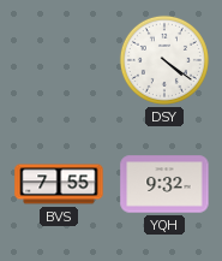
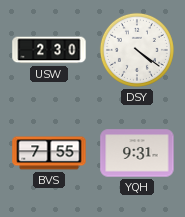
USW: none -> 2:30
YQH: 9:32 -> 9:31
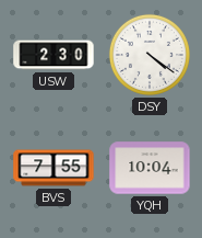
YQH: 9:31 -> 10:04
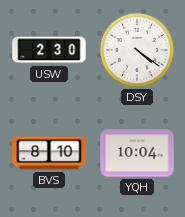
BVS: 7:55 -> 8:10
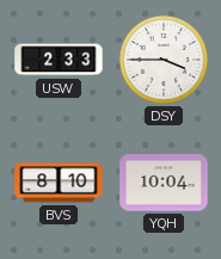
USW: 2:30 -> 2:33
DSY: 4:21 -> 3:45
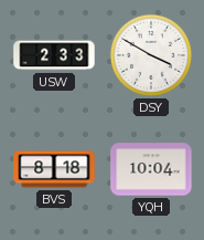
DSY: 3:45 -> 3:50
BVS: 8:10 -> 8:18
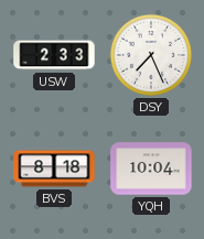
DSY: 3:50 -> 7:26
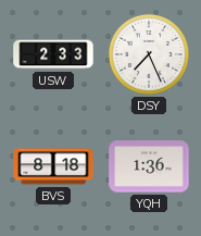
YQH: 10:04 -> 1:36
